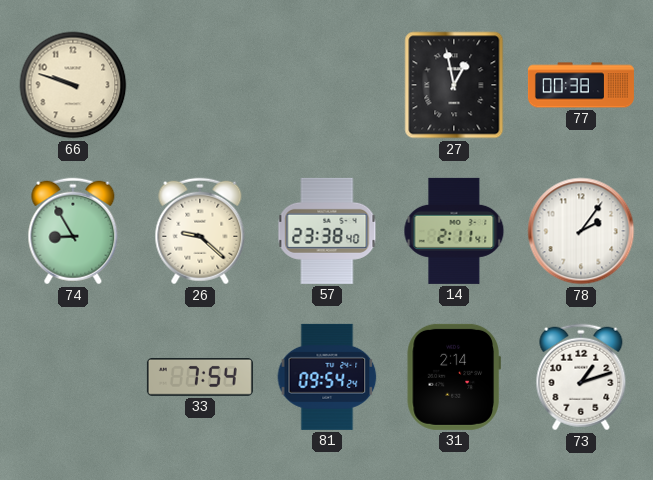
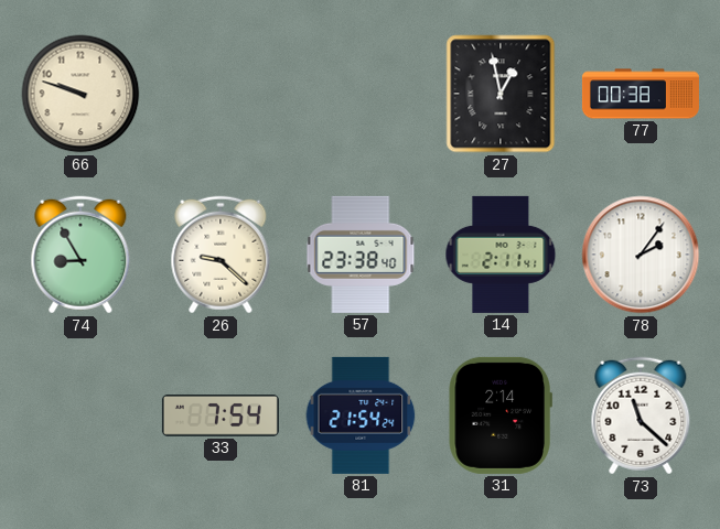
81: 09:54 -> 21:54
73: 1:12 -> 11:22
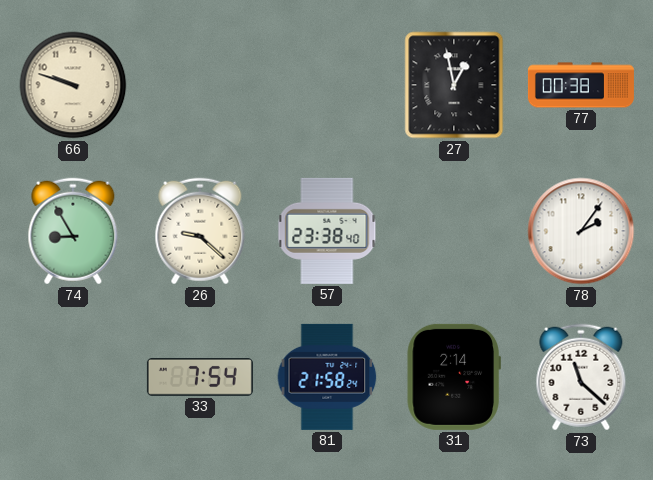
14: 2:11 -> none
81: 21:54 -> 21:58
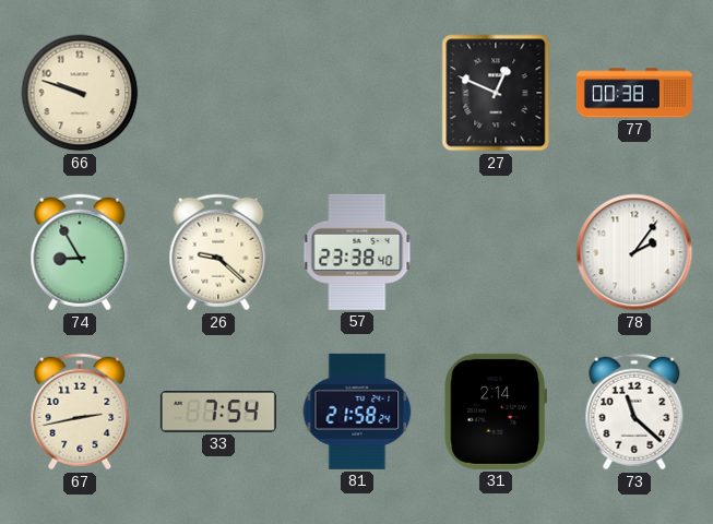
27: 12:58 -> 12:49
67: none -> 2:43
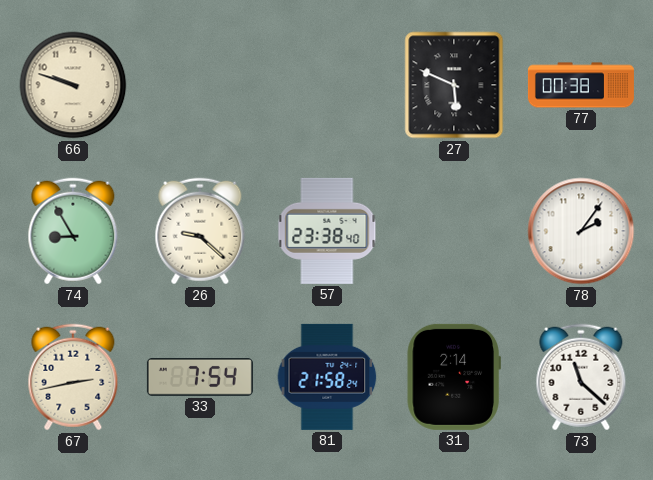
27: 12:49 -> 5:49
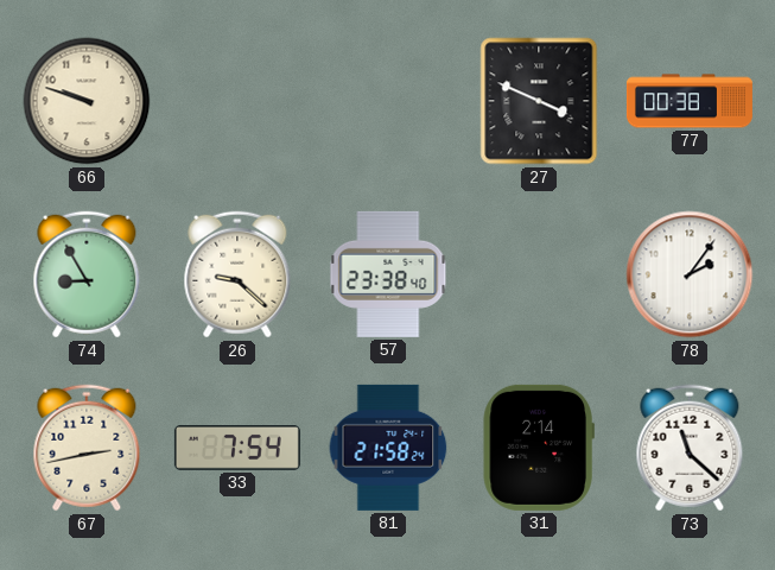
27: 5:49 -> 3:49
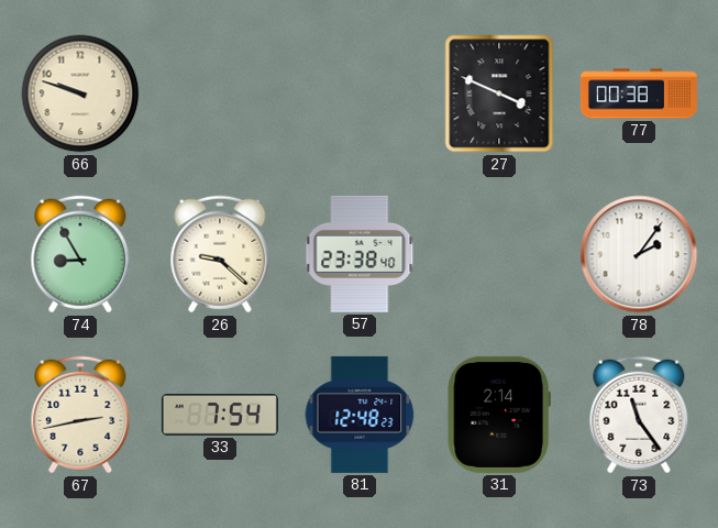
81: 21:58 -> 12:48
73: 11:22 -> 11:24
